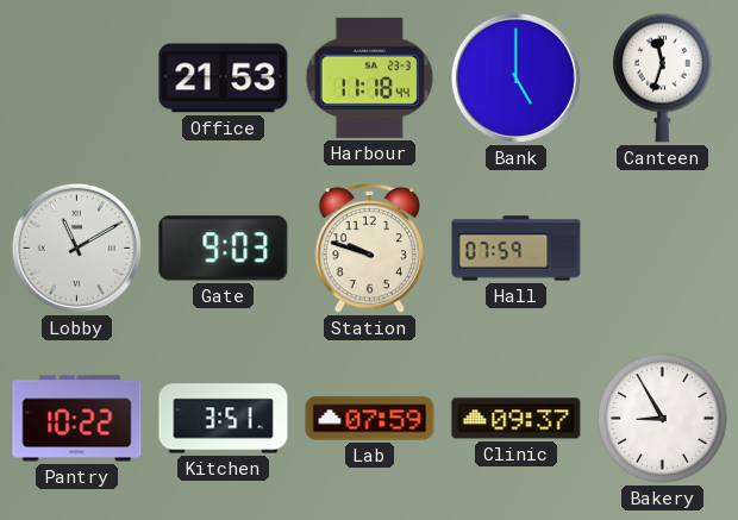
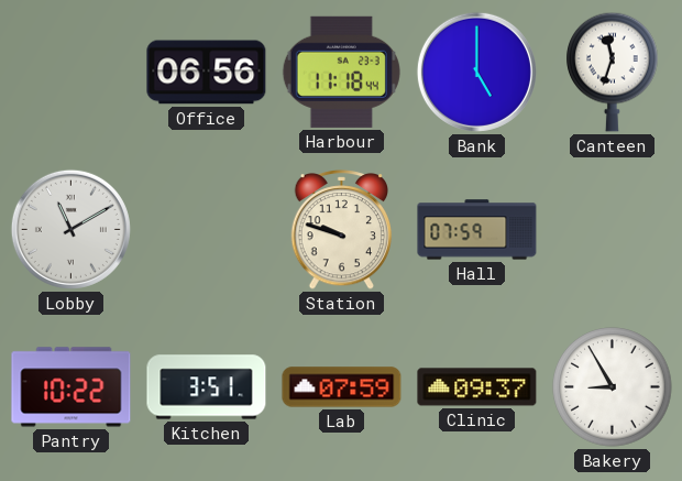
Office: 21:53 -> 06:56
Gate: 9:03 -> none
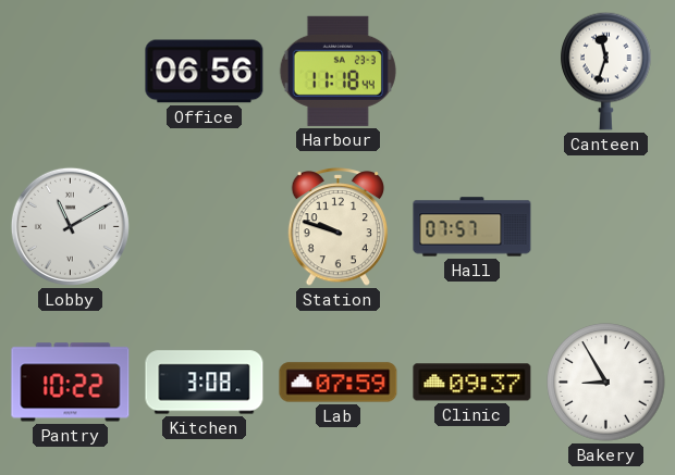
Bank: 5:00 -> none
Hall: 07:59 -> 07:57
Kitchen: 3:51 -> 3:08
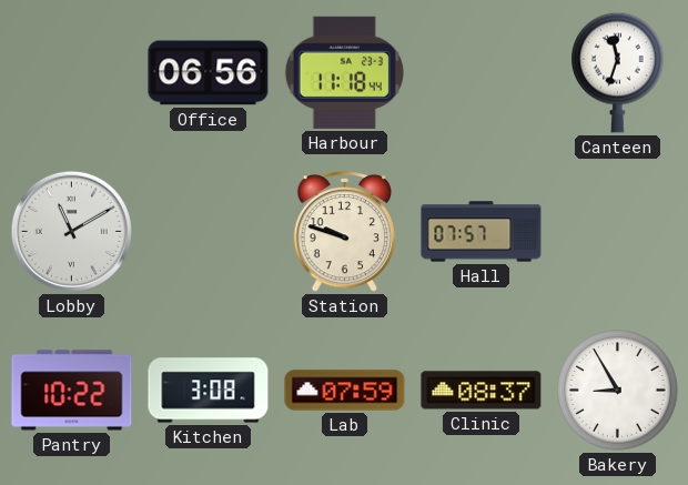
Clinic: 09:37 -> 08:37
